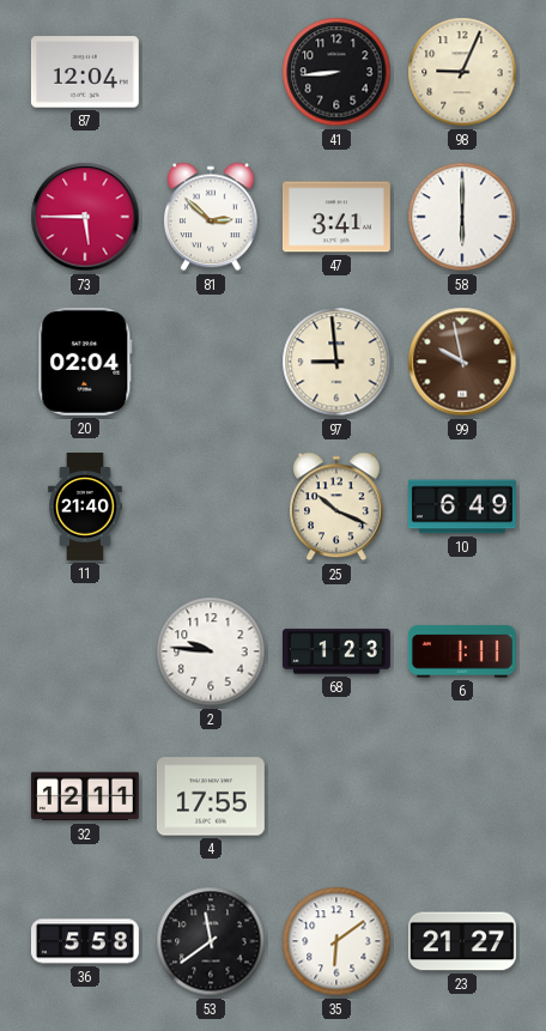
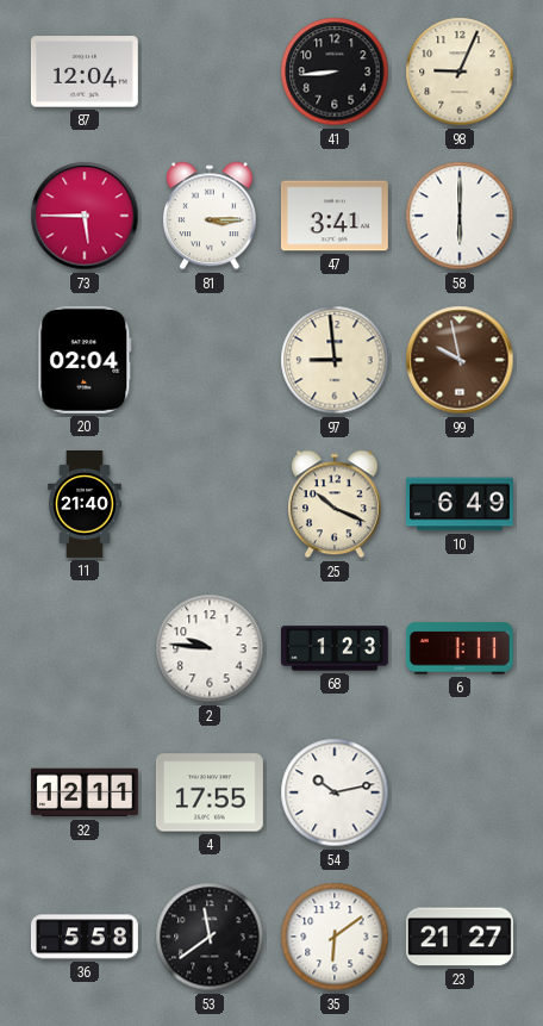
81: 2:52 -> 3:15
54: none -> 10:13
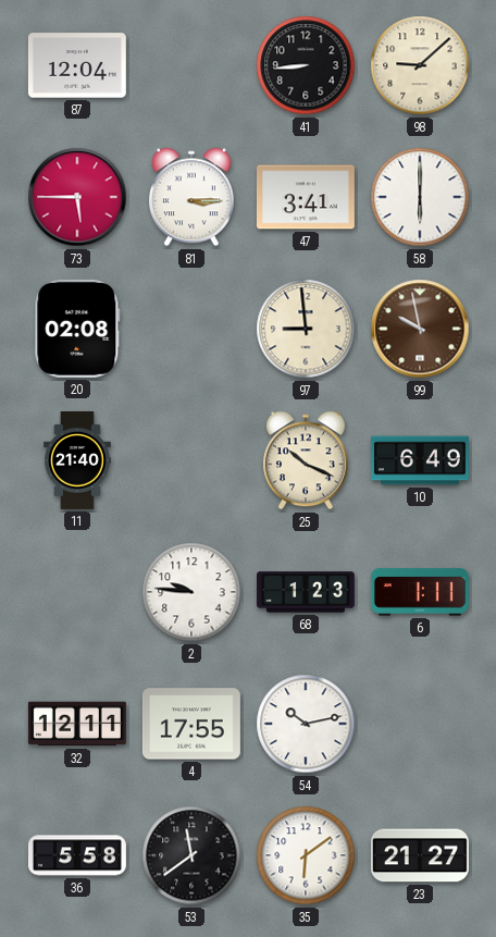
98: 9:04 -> 9:08
20: 02:04 -> 02:08
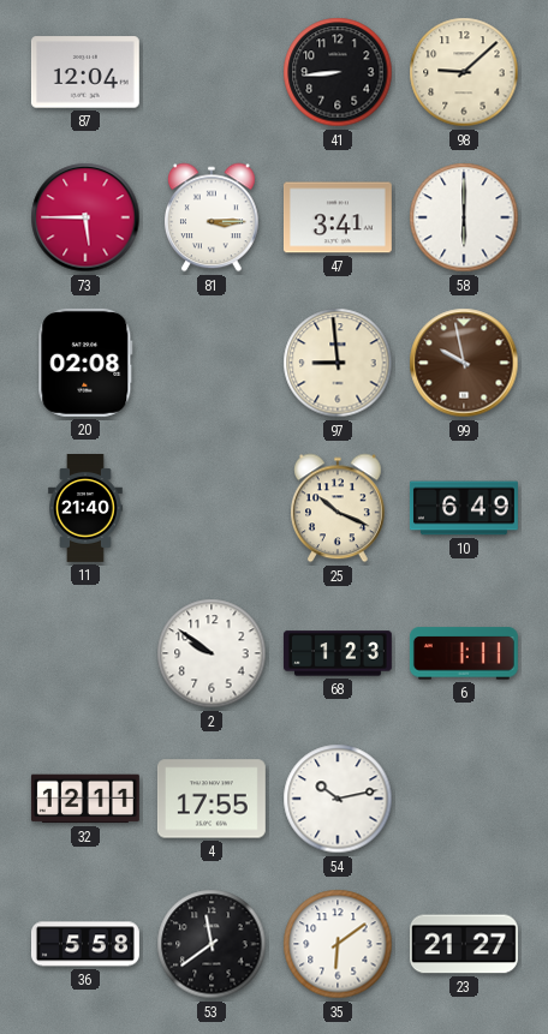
2: 9:46 -> 9:51
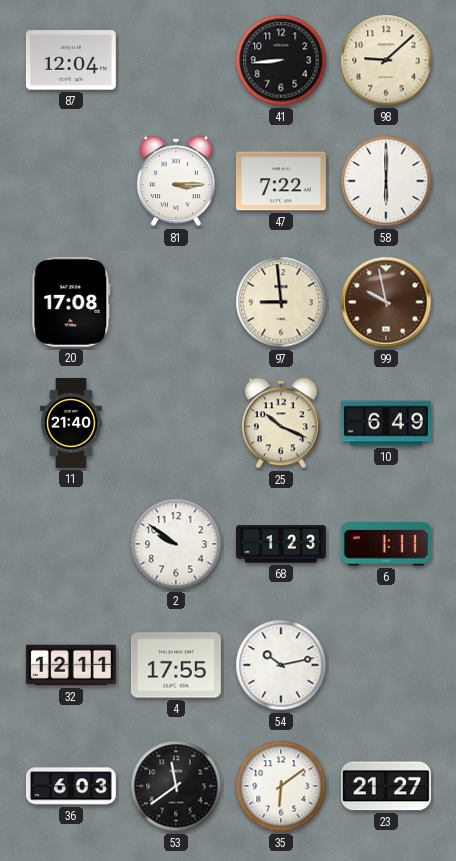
73: 5:45 -> none
47: 3:41 -> 7:22
20: 02:08 -> 17:08
36: 5:58 -> 6:03
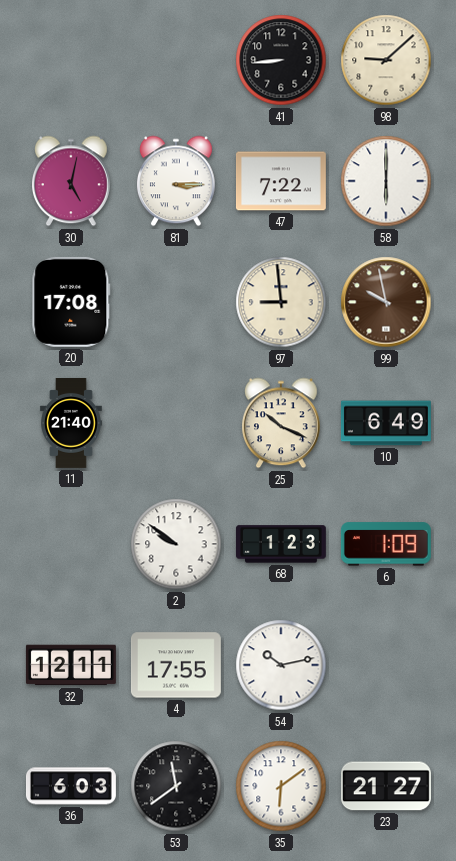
87: 12:04 -> none
30: none -> 5:02
6: 1:11 -> 1:09
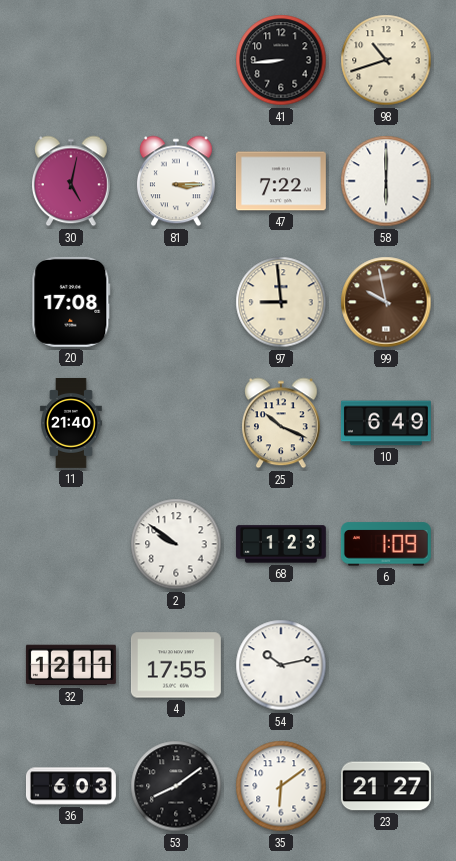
98: 9:08 -> 10:42
53: 11:39 -> 8:09
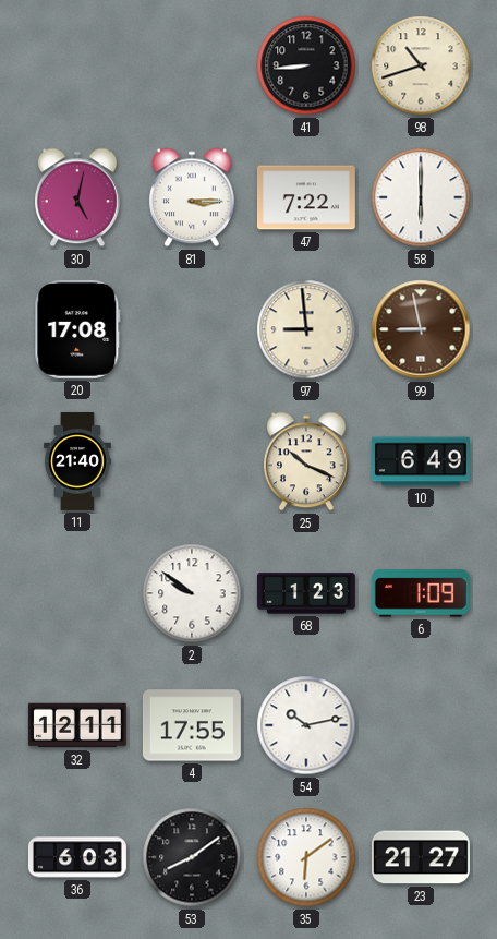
99: 9:58 -> 8:58
